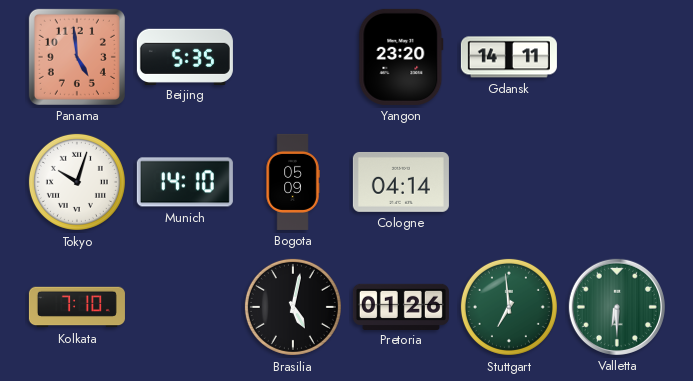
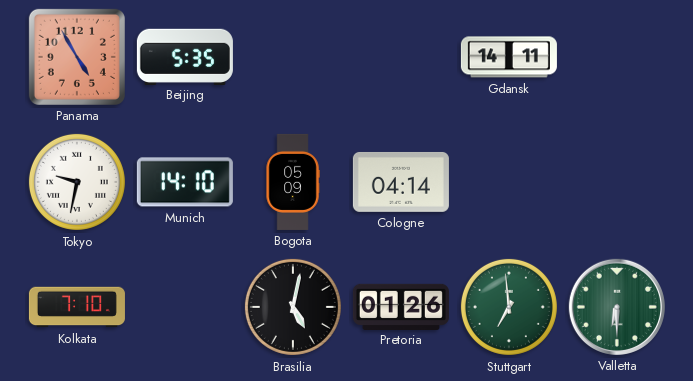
Panama: 4:59 -> 4:55
Yangon: 23:20 -> none
Tokyo: 10:03 -> 9:32
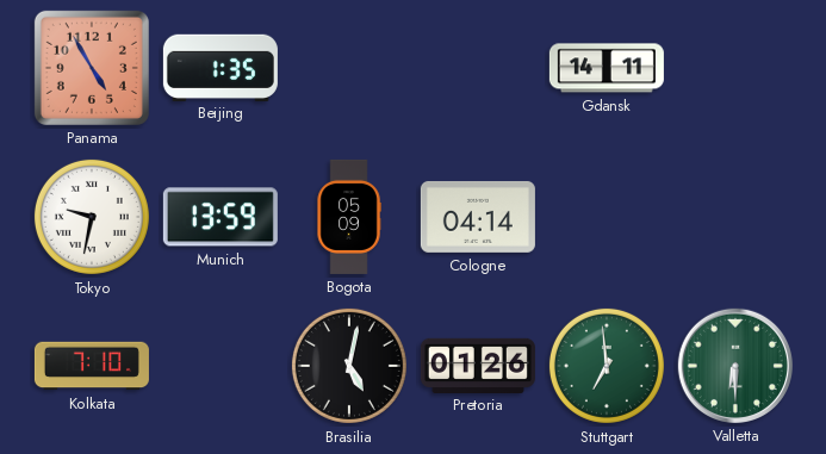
Beijing: 5:35 -> 1:35
Munich: 14:10 -> 13:59
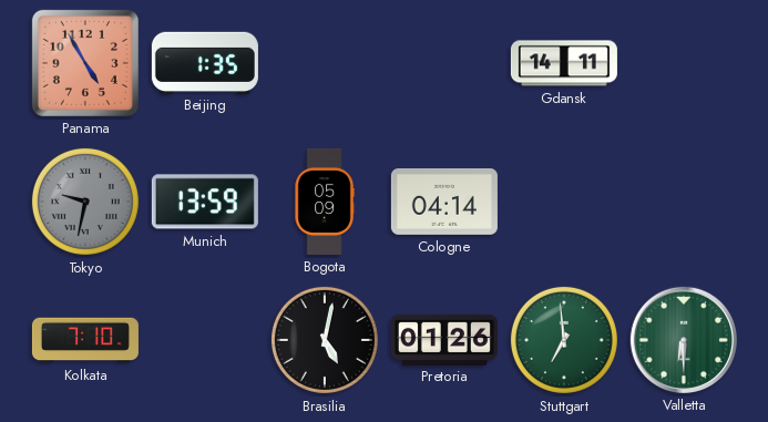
Tokyo dial: white -> grey
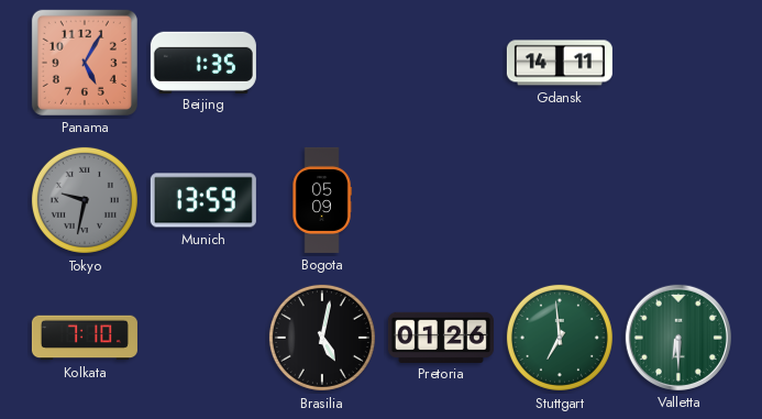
Panama: 4:55 -> 5:05
Cologne: 04:14 -> none
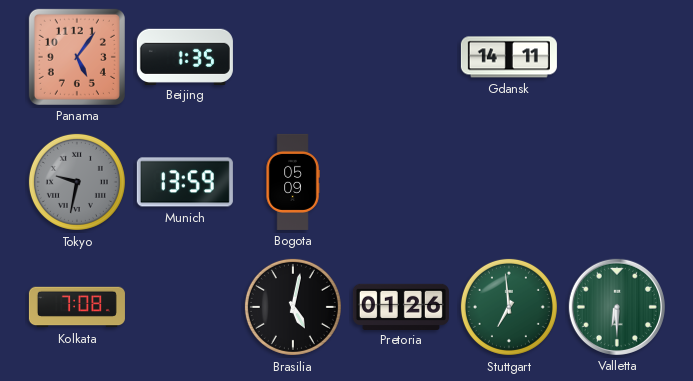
Panama: 5:05 -> 5:06
Kolkata: 7:10 -> 7:08
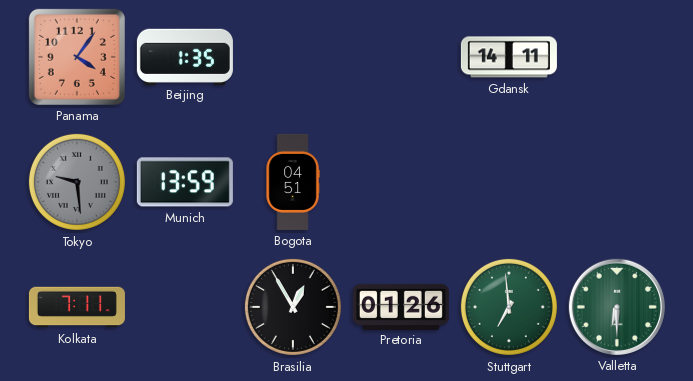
Panama: 5:06 -> 4:06
Tokyo: 9:32 -> 9:29
Bogota: 05:09 -> 04:51
Kolkata: 7:08 -> 7:11
Brasilia: 5:02 -> 12:55
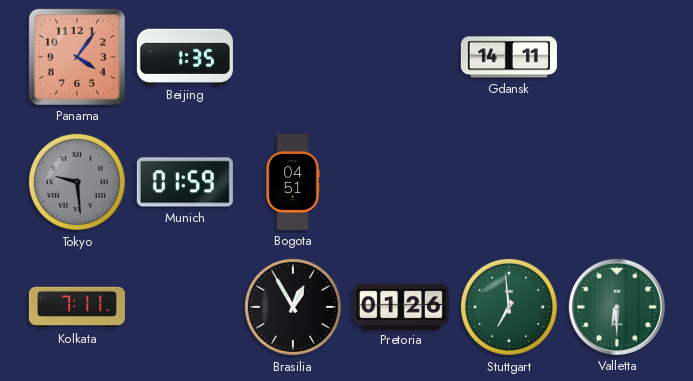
Munich: 13:59 -> 01:59
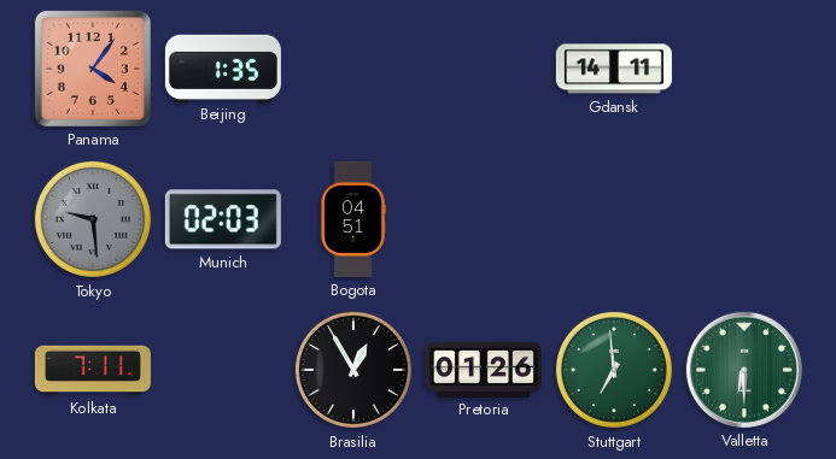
Munich: 01:59 -> 02:03
